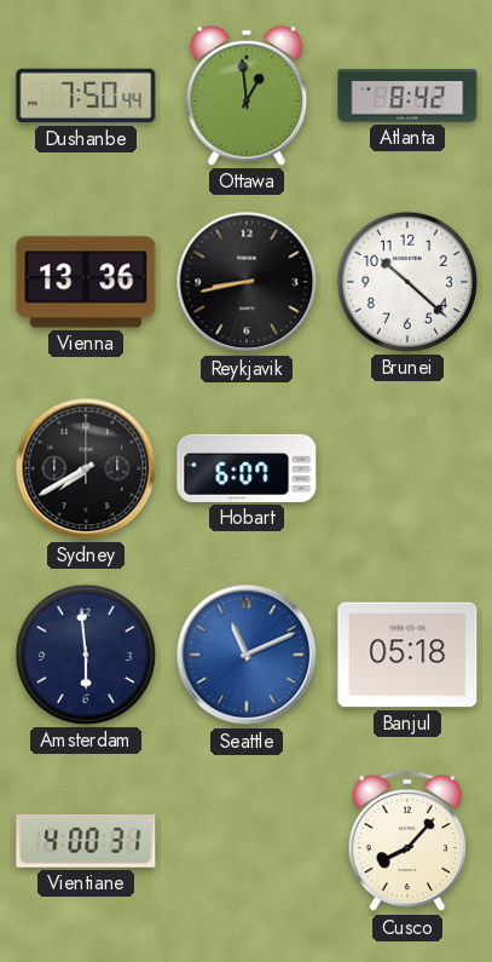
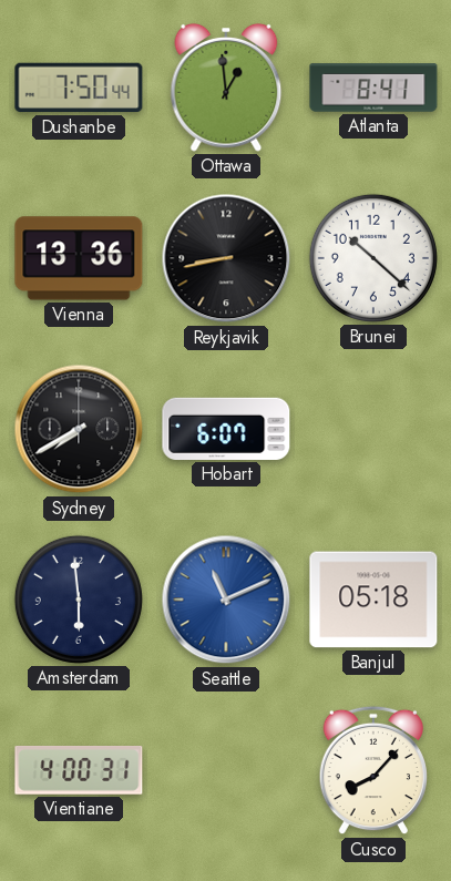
Atlanta: 8:42 -> 8:41
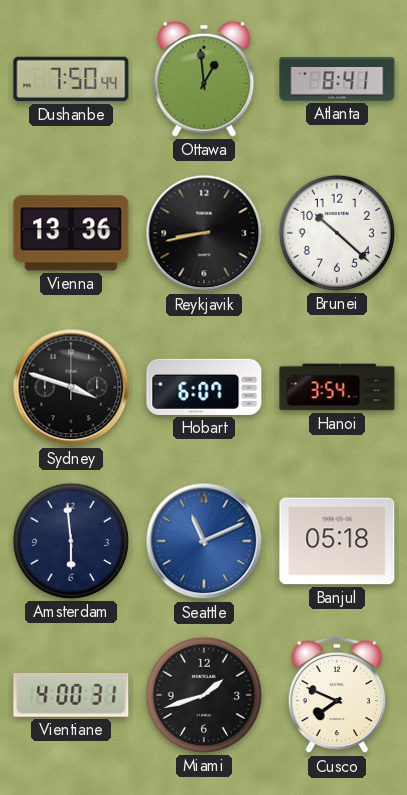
Sydney: 7:40 -> 3:48
Hanoi: none -> 3:54
Miami: none -> 1:42
Cusco: 8:07 -> 7:49
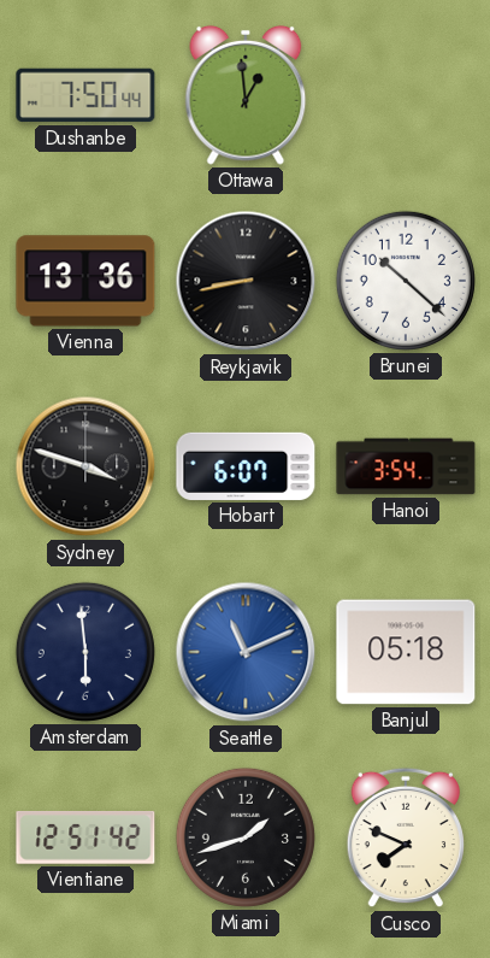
Atlanta: 8:41 -> none
Vientiane: 4:00 -> 12:51
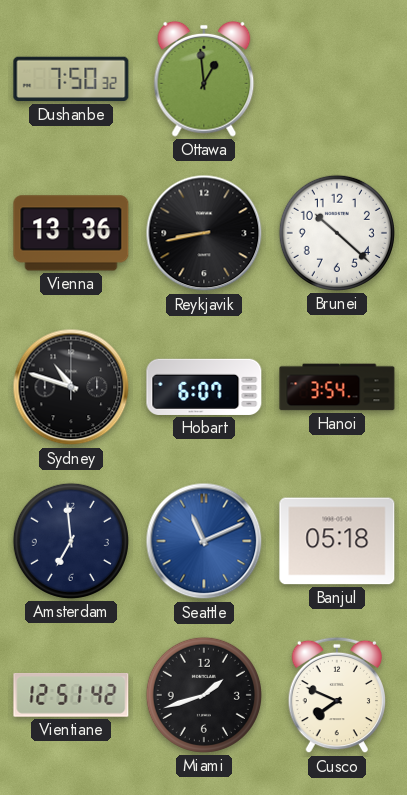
Dushanbe: 7:50:44 -> 7:50:32
Sydney: 3:48 -> 10:48
Amsterdam: 5:59 -> 6:59
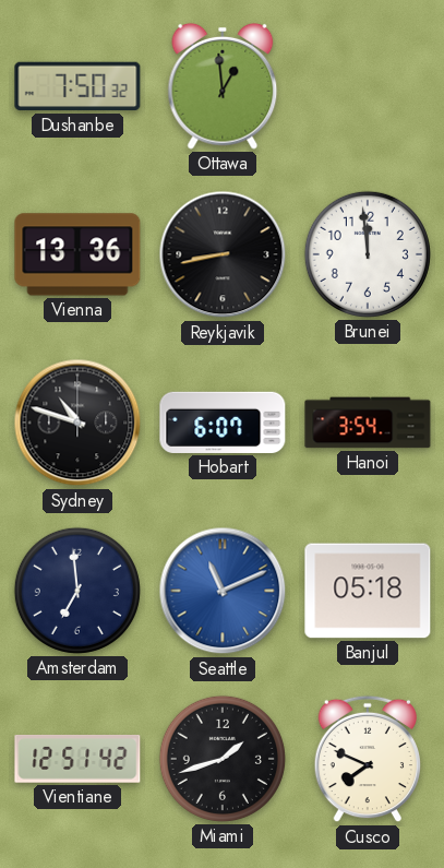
Brunei: 10:22 -> 11:59
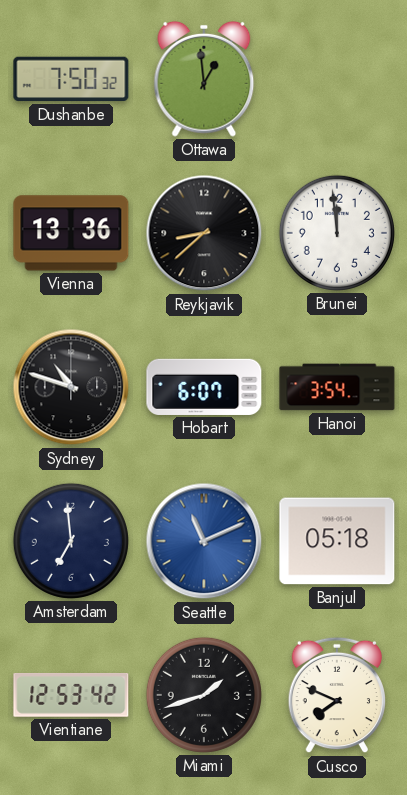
Reykjavik: 8:43 -> 8:38
Vientiane: 12:51 -> 12:53
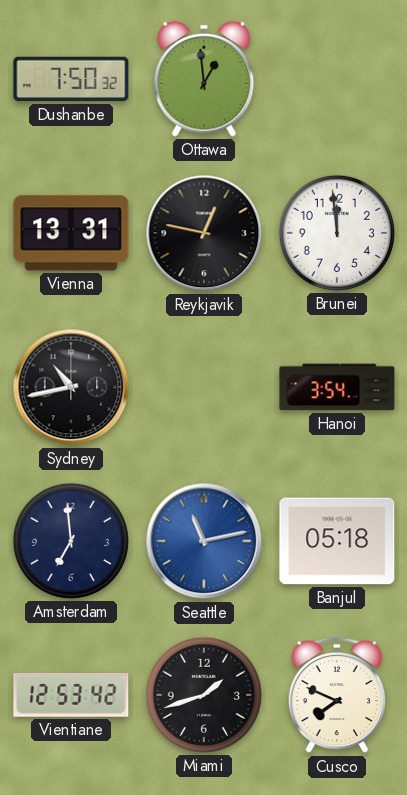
Vienna: 13:36 -> 13:31
Reykjavik: 8:38 -> 12:47
Sydney: 10:48 -> 10:43
Hobart: 6:07 -> none
Seattle: 11:11 -> 11:13
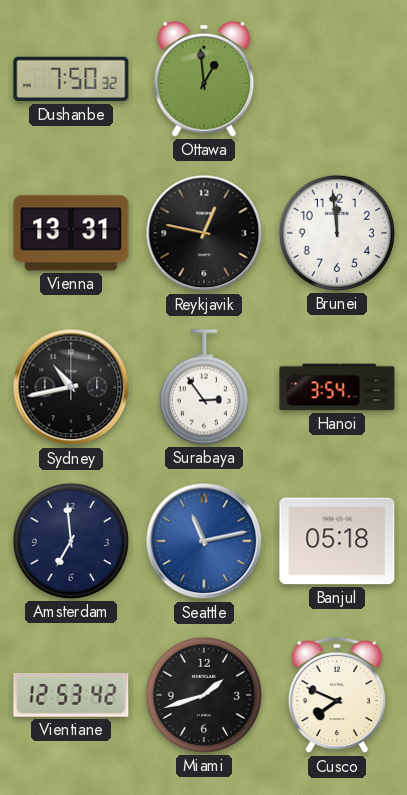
Surabaya: none -> 2:54
